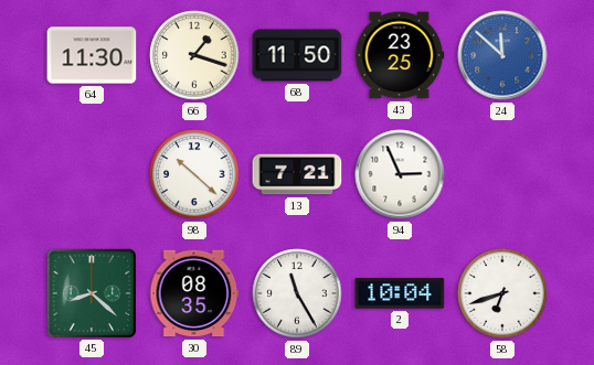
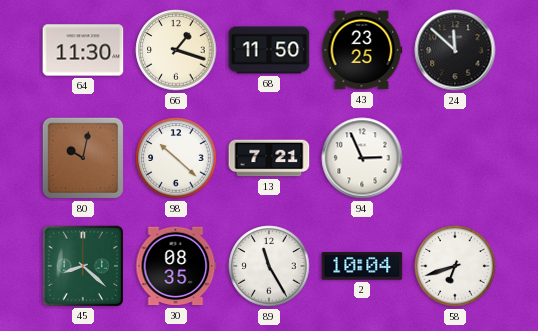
24 dial: blue -> black
80: none -> 10:02
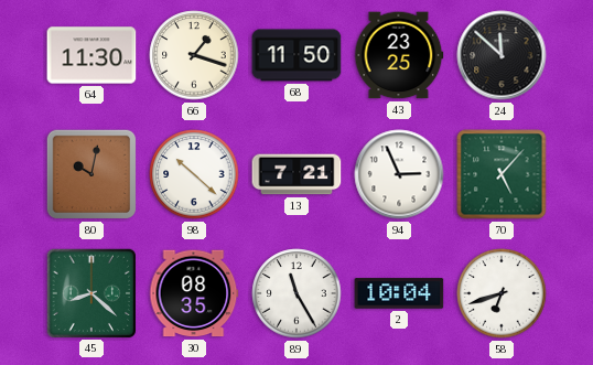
70: none -> 5:07
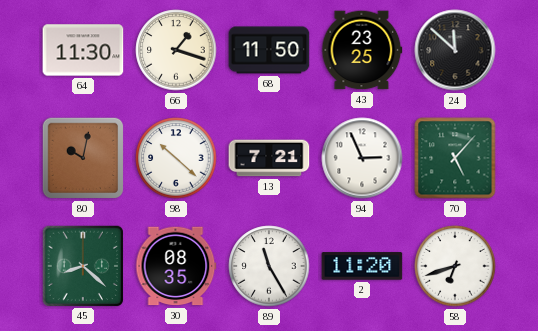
2: 10:04 -> 11:20
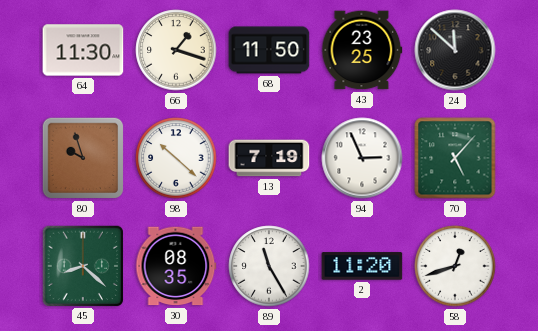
80: 10:02 -> 9:57
13: 7:21 -> 7:19
58: 6:42 -> 12:42
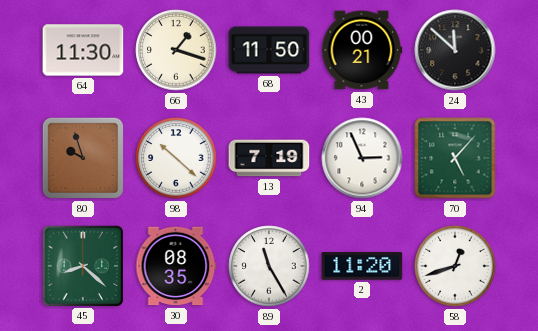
43: 23:25 -> 00:21
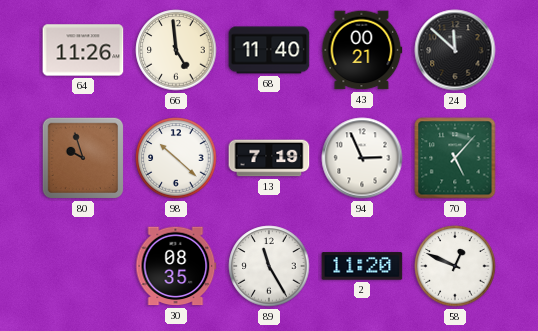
64: 11:30 -> 11:26
66: 1:18 -> 4:59
68: 11:50 -> 11:40
45: 8:22 -> none
58: 12:42 -> 12:49
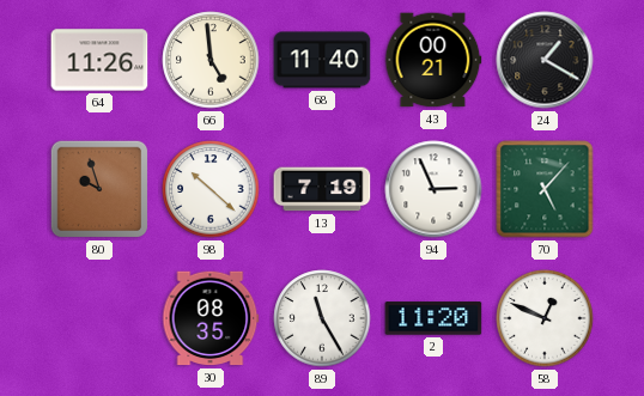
24: 11:52 -> 1:20
